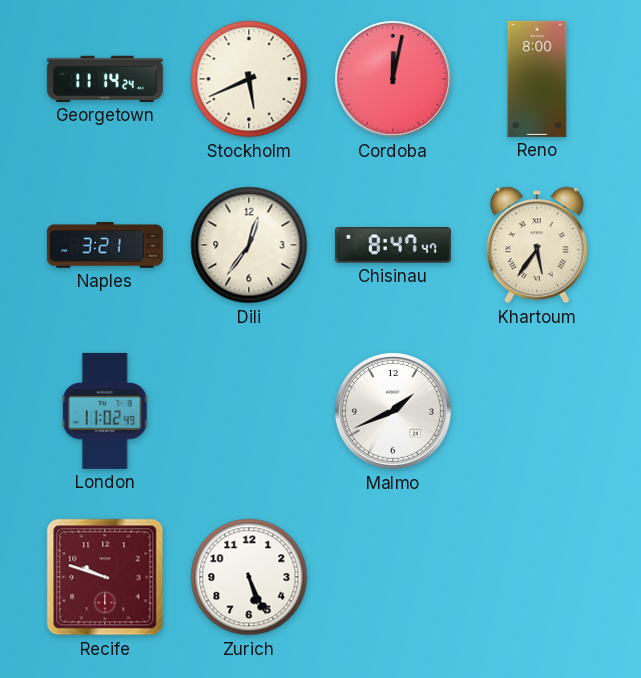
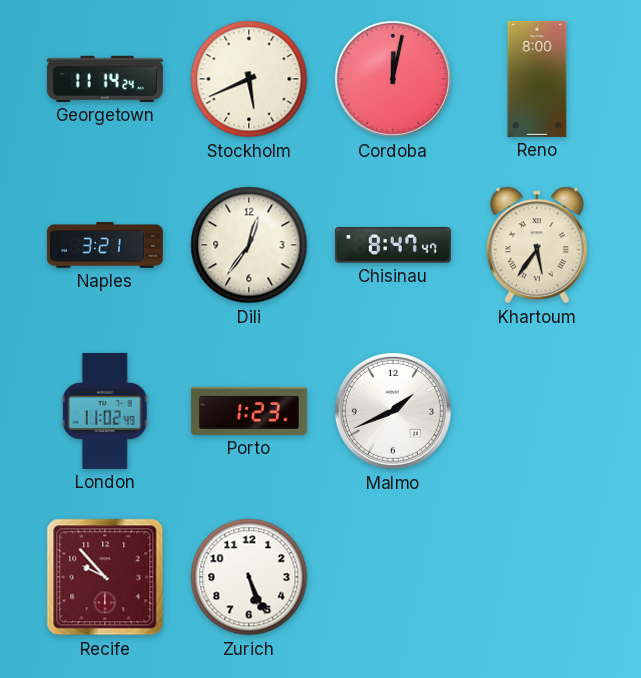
Porto: none -> 1:23
Recife: 9:48 -> 9:53
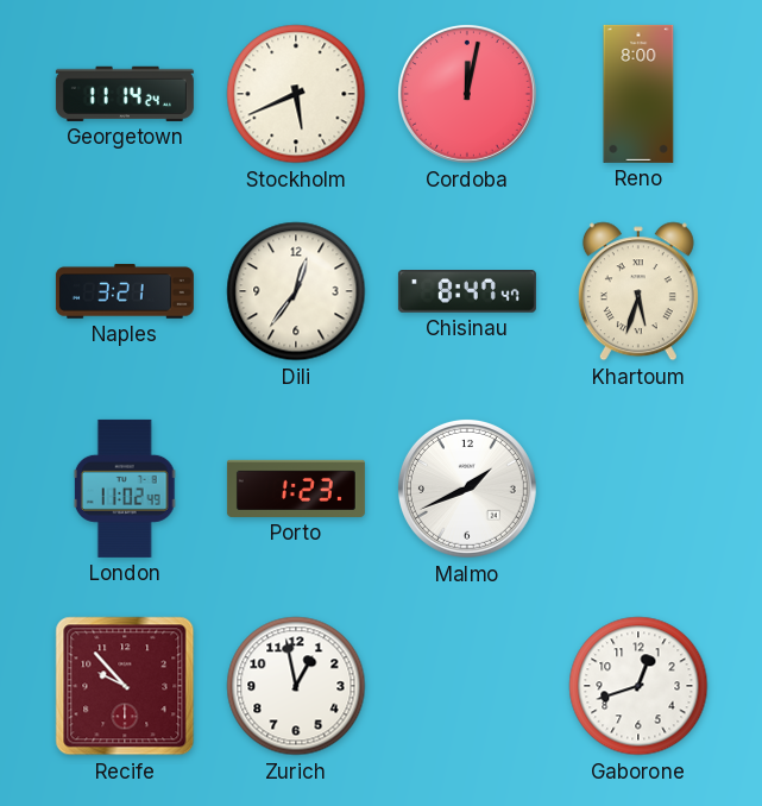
Khartoum: 5:36 -> 5:33
Zurich: 5:26 -> 12:58
Gaborone: none -> 12:42
